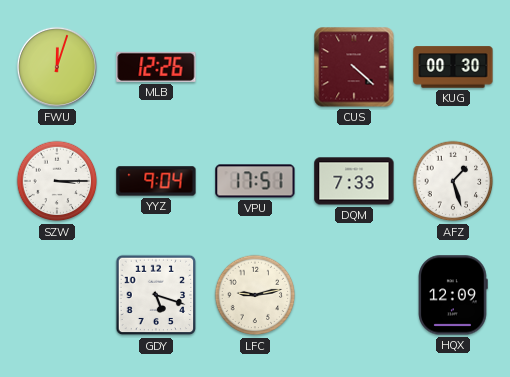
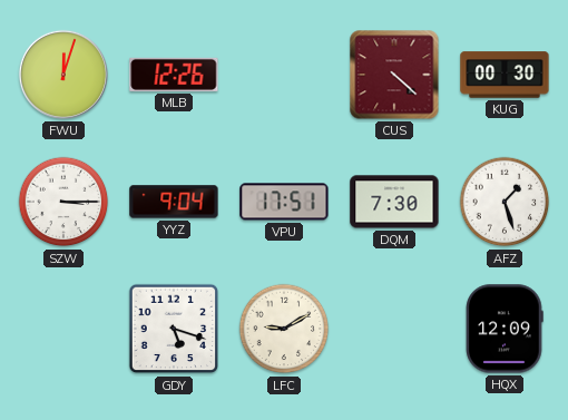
DQM: 7:33 -> 7:30
LFC: 9:13 -> 9:10
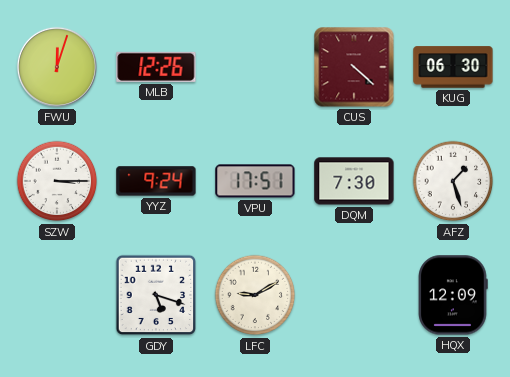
KUG: 00:30 -> 06:30
YYZ: 9:04 -> 9:24
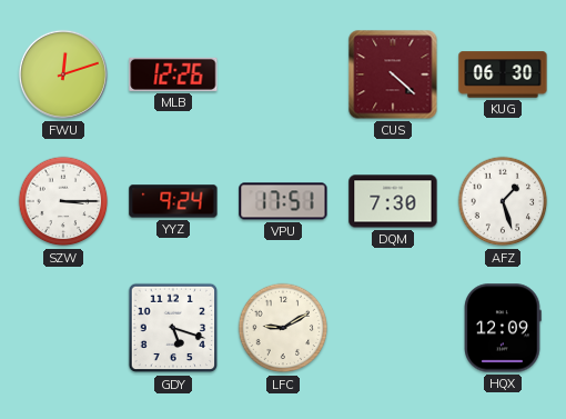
FWU: 12:03 -> 12:12
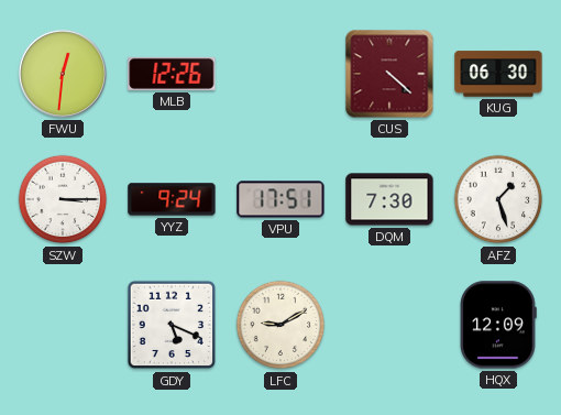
FWU: 12:12 -> 12:31
GDY: 5:18 -> 5:19
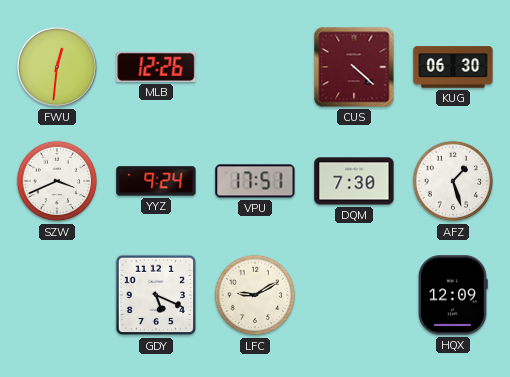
SZW: 3:15 -> 3:41
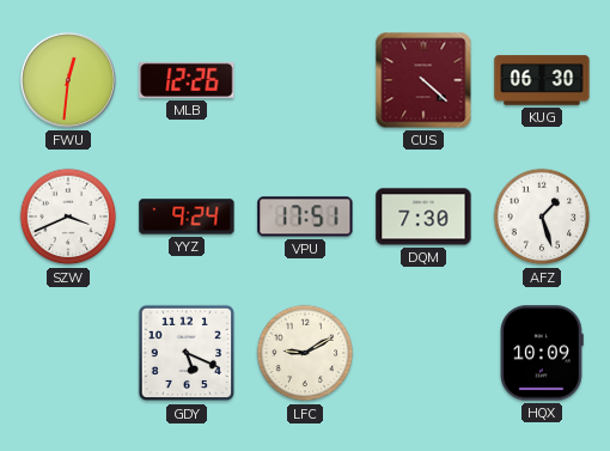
HQX: 12:09 -> 10:09
